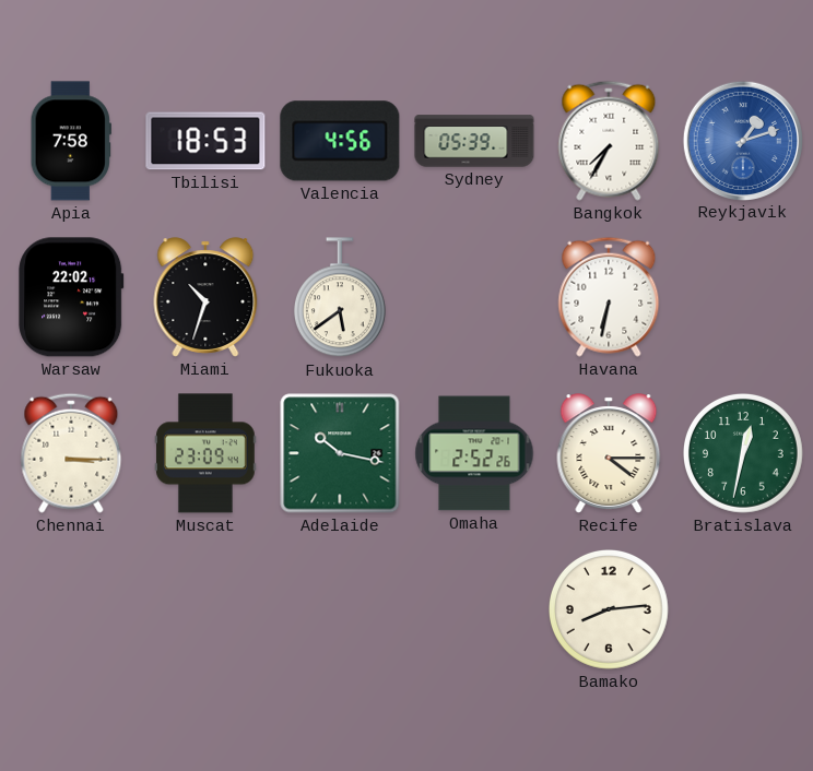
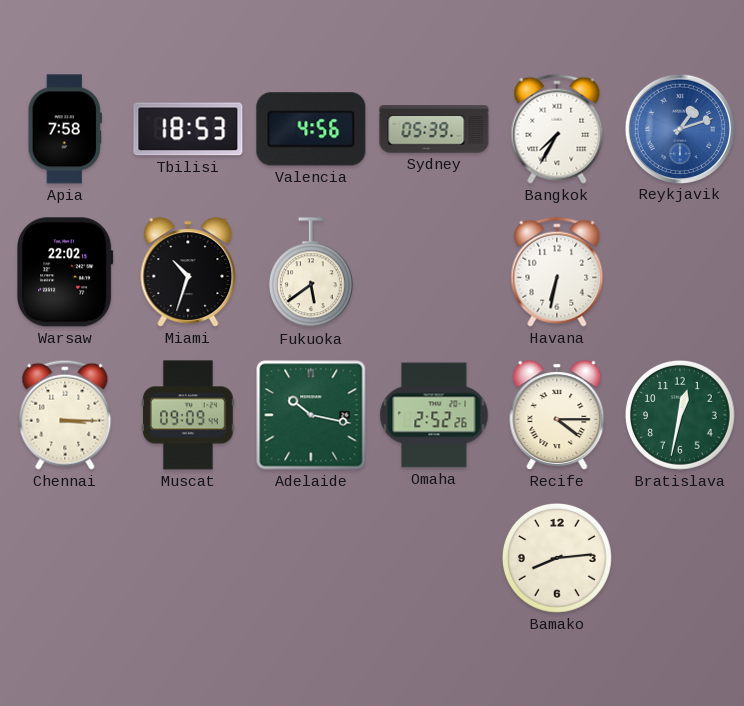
Muscat: 23:09 -> 09:09
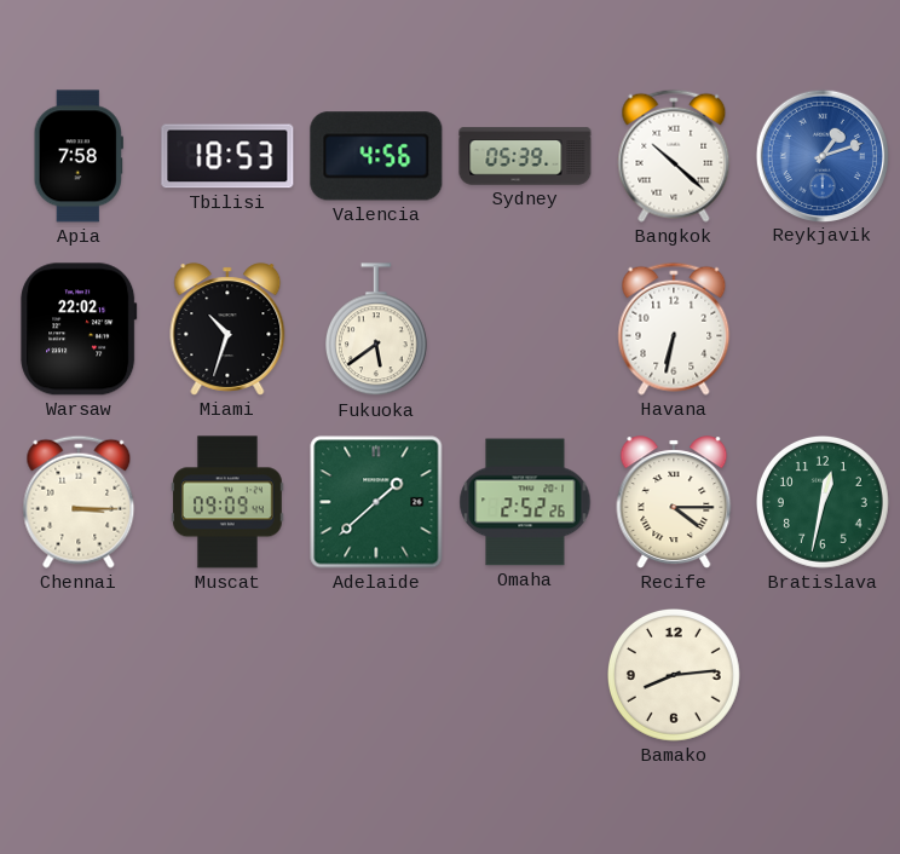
Bangkok: 7:35 -> 10:22
Adelaide: 10:17 -> 1:38
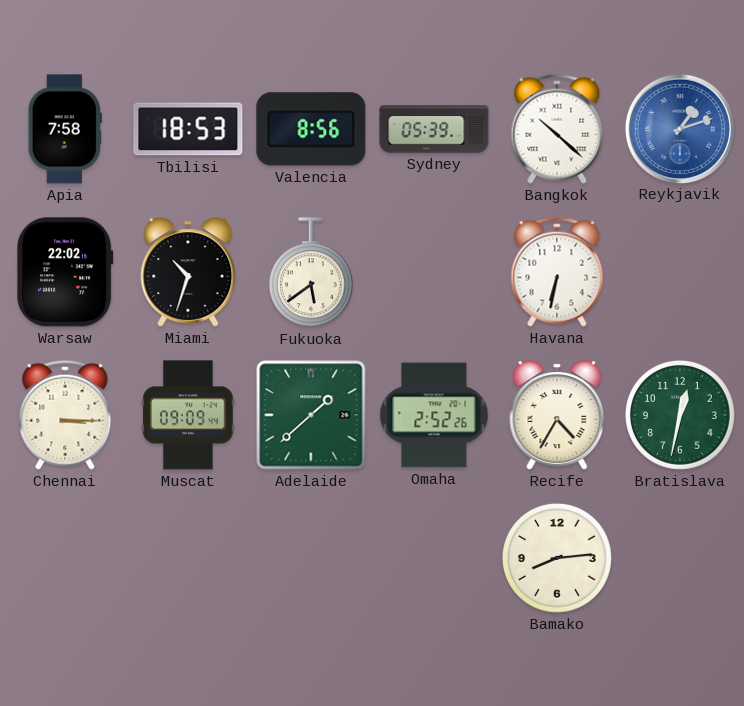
Valencia: 4:56 -> 8:56
Recife: 4:15 -> 4:35
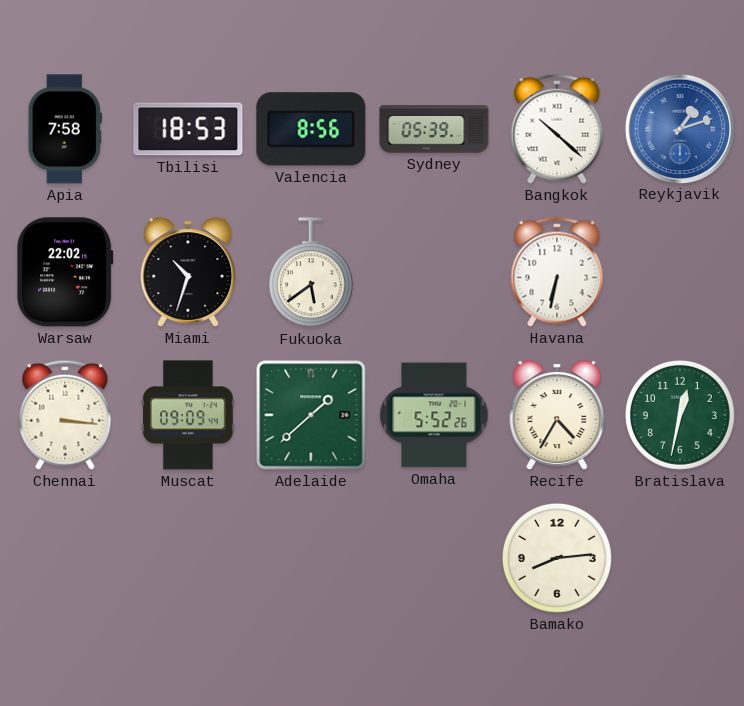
Chennai: 3:15 -> 3:16
Omaha: 2:52 -> 5:52
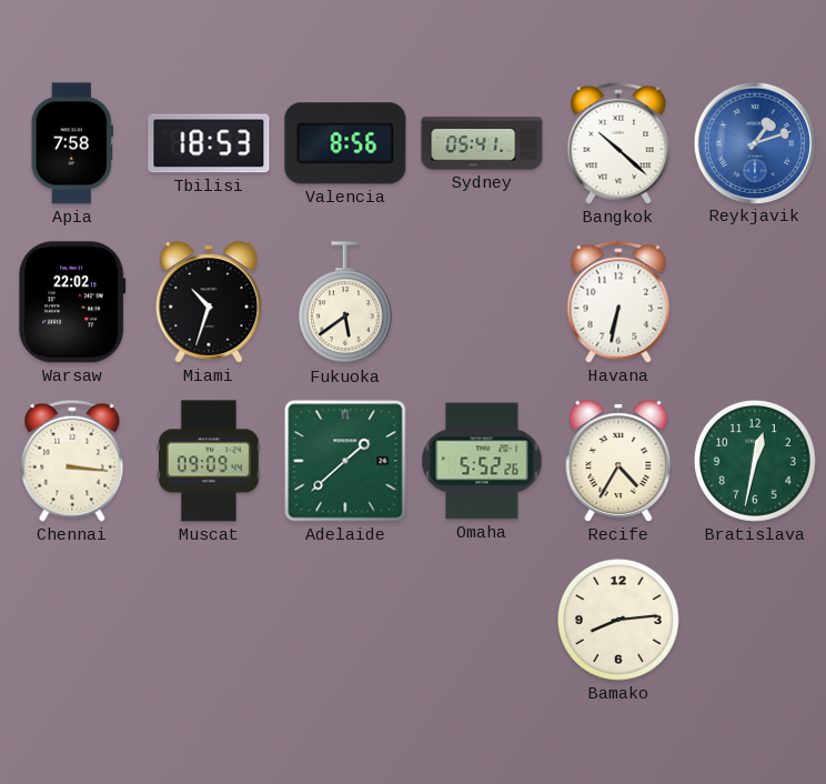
Sydney: 05:39 -> 05:41
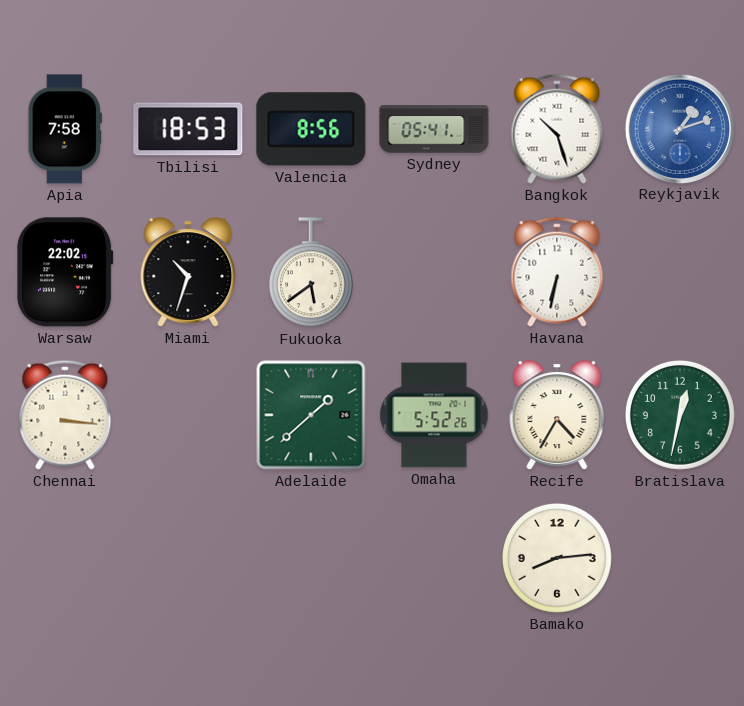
Bangkok: 10:22 -> 10:27
Muscat: 09:09 -> none
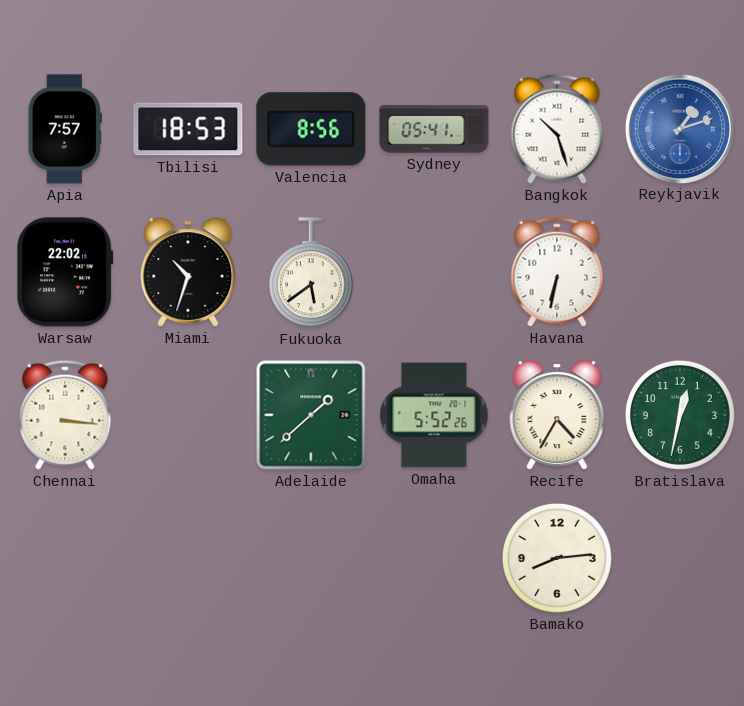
Apia: 7:58 -> 7:57
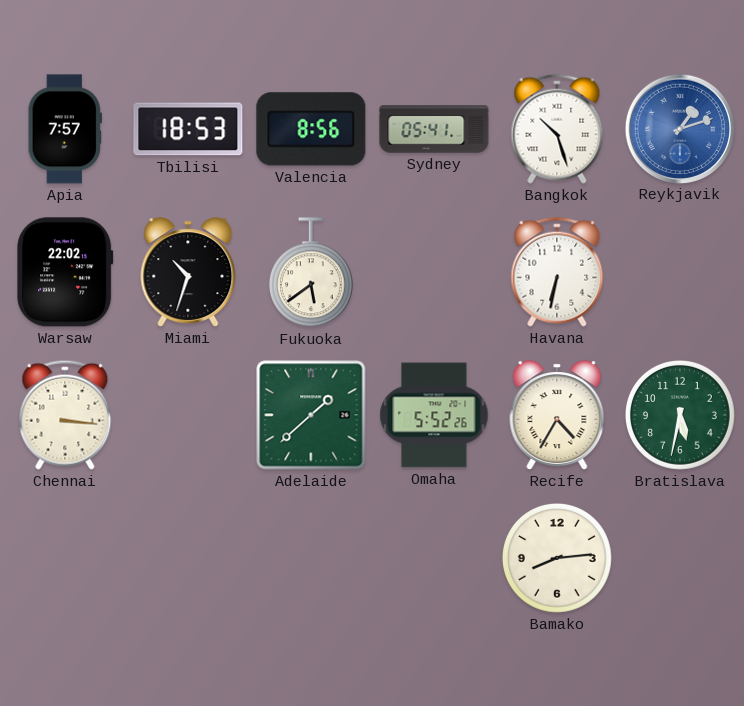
Bratislava: 12:32 -> 5:32
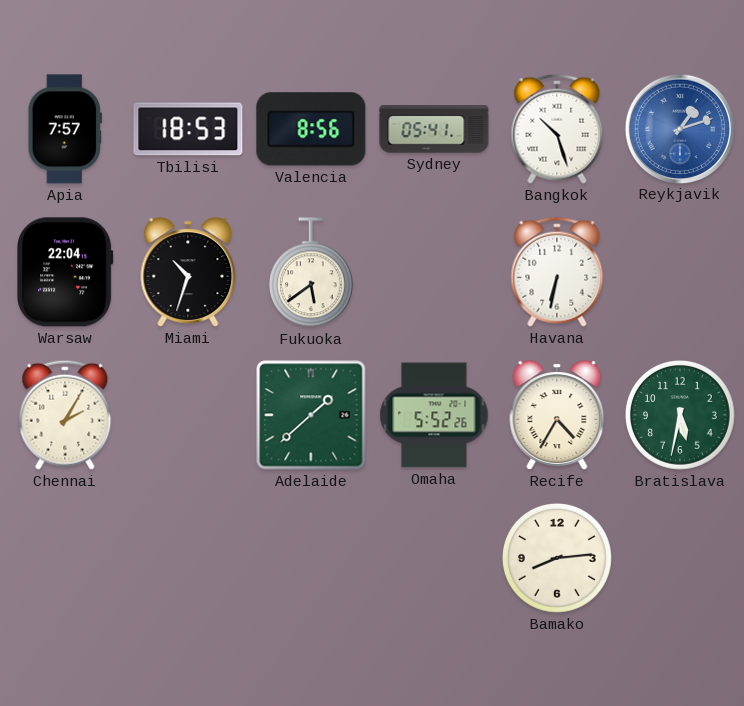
Warsaw: 22:02 -> 22:04
Chennai: 3:16 -> 2:05
